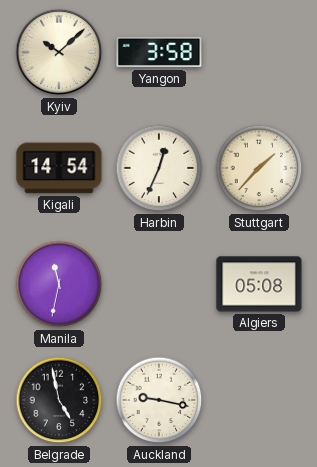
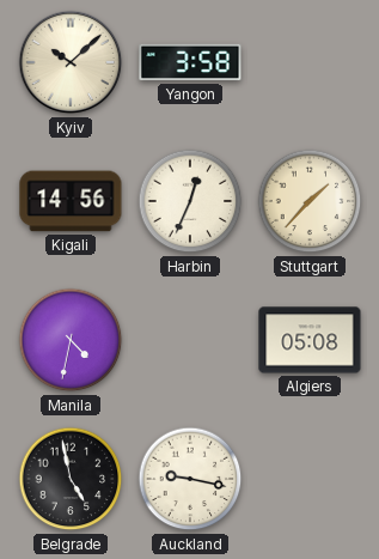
Kigali: 14:54 -> 14:56
Manila: 11:32 -> 4:32
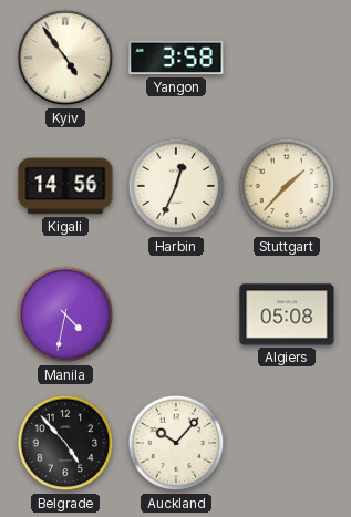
Kyiv: 10:08 -> 4:54
Belgrade: 4:58 -> 4:53
Auckland: 9:17 -> 10:07
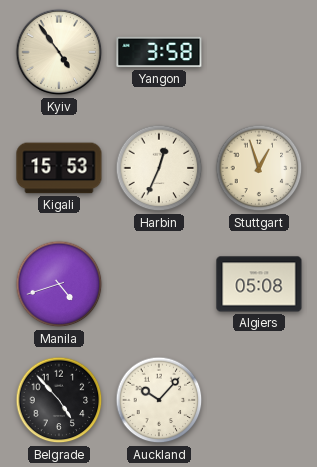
Kigali: 14:56 -> 15:53
Stuttgart: 1:37 -> 12:57
Manila: 4:32 -> 4:42
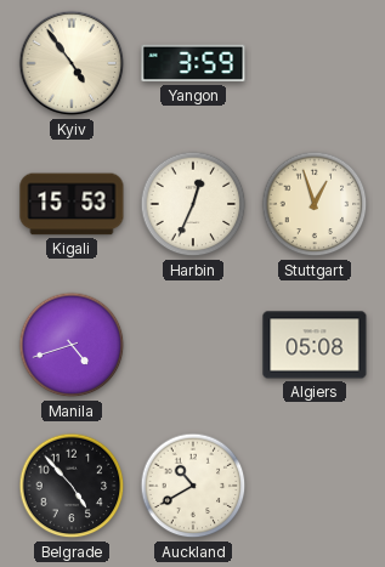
Yangon: 3:58 -> 3:59
Auckland: 10:07 -> 10:40
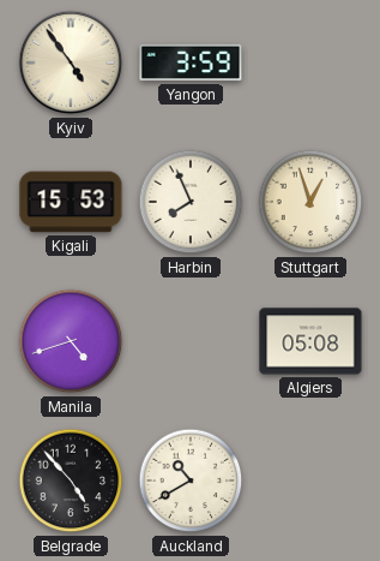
Harbin: 12:34 -> 7:56
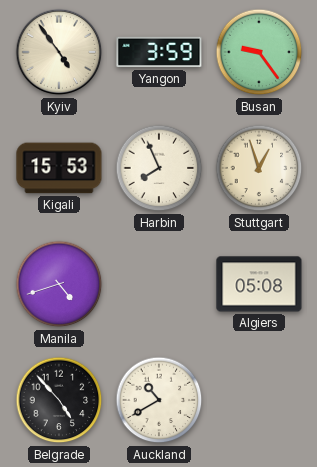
Busan: none -> 9:24
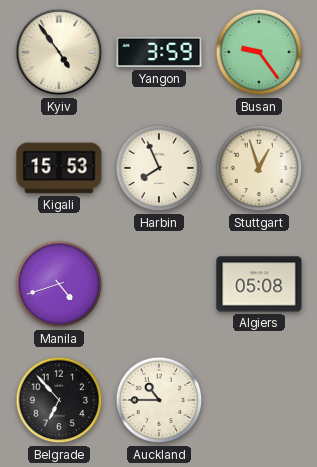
Belgrade: 4:53 -> 6:53
Auckland: 10:40 -> 10:45
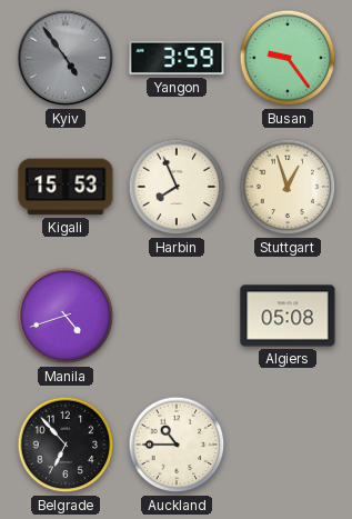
Kyiv dial: cream -> grey
